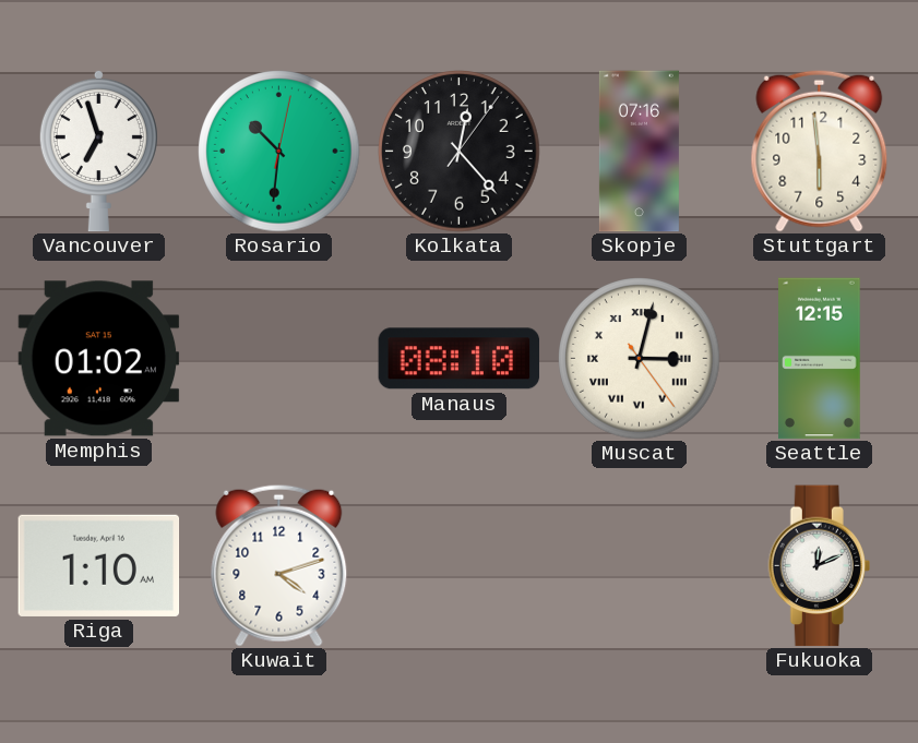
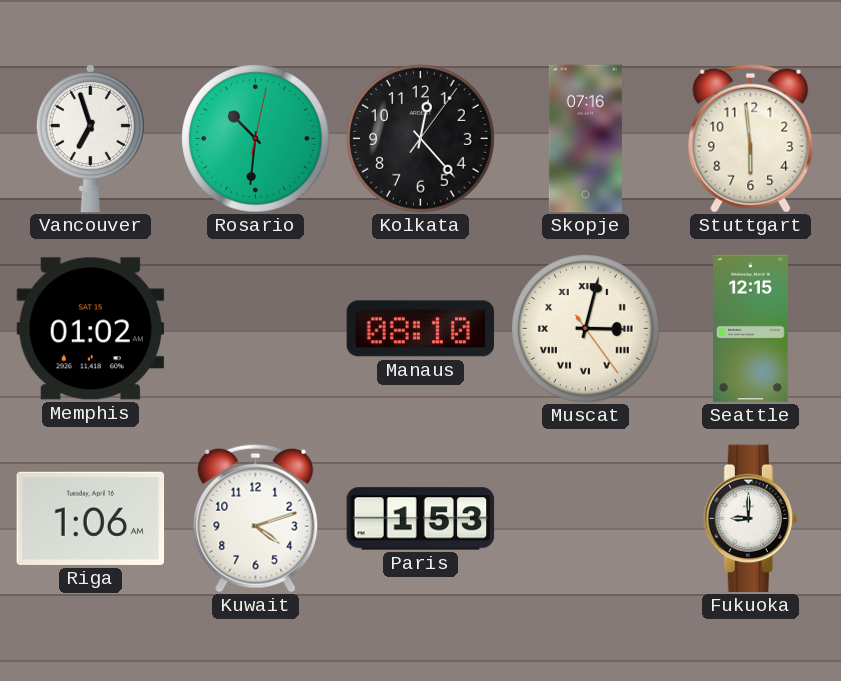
Riga: 1:10 -> 1:06
Paris: none -> 1:53
Fukuoka: 12:11 -> 9:00
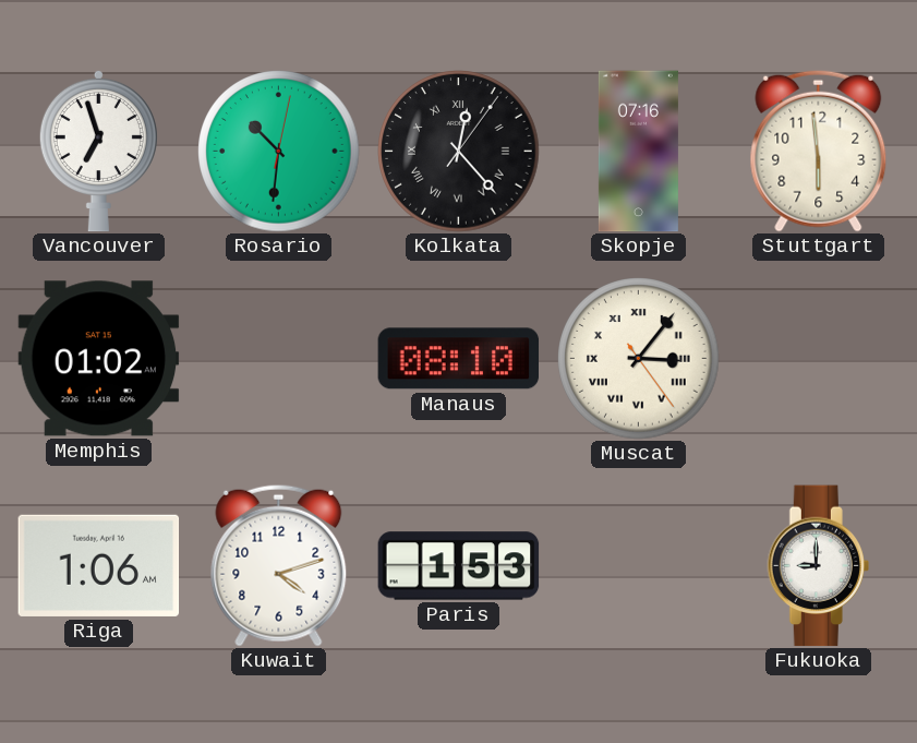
Kolkata numerals: Arabic -> Roman
Muscat: 3:02 -> 3:06
Seattle: 12:15 -> none
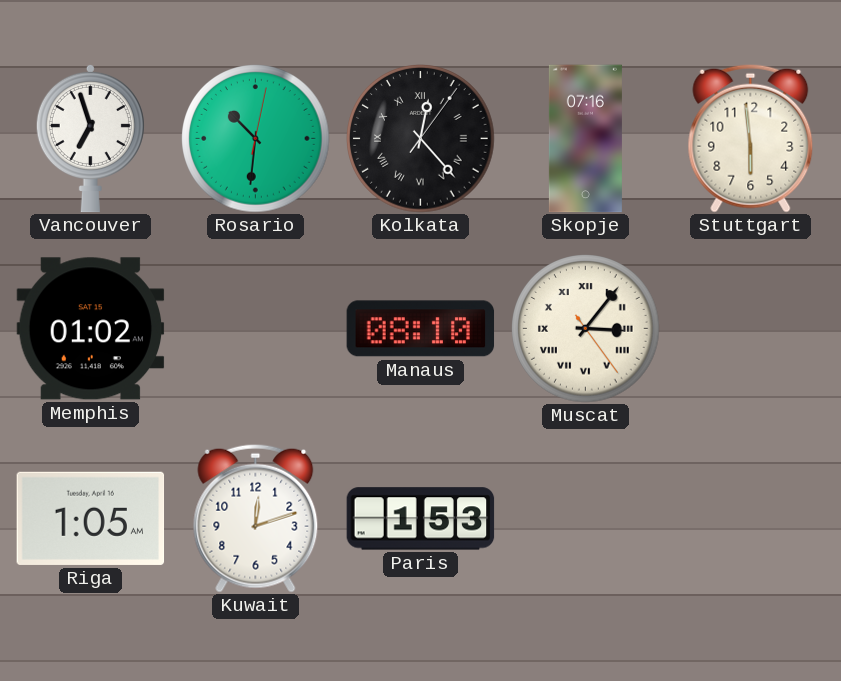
Riga: 1:06 -> 1:05
Kuwait: 4:12 -> 12:12
Fukuoka: 9:00 -> none
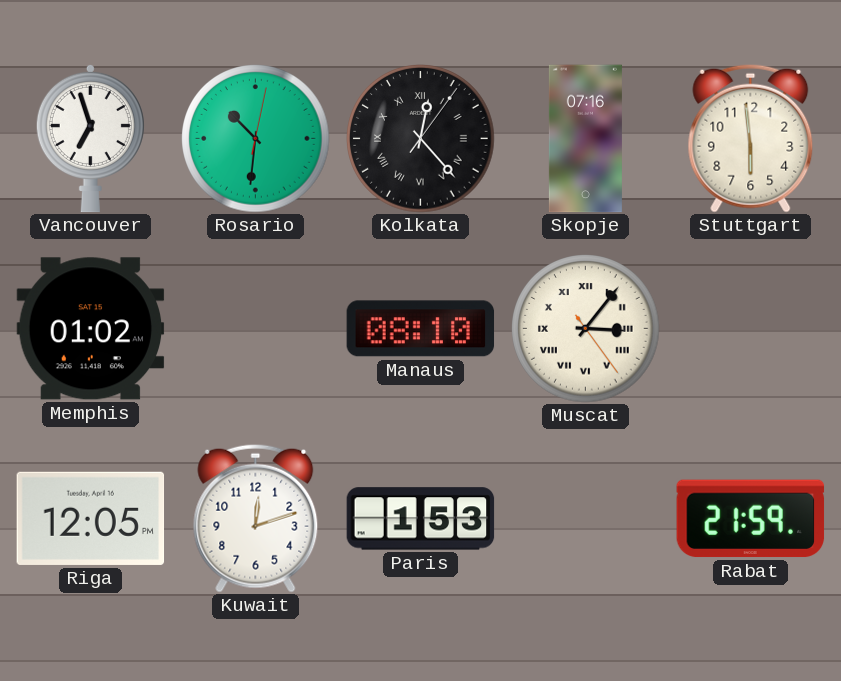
Riga: 1:05 -> 12:05
Rabat: none -> 21:59
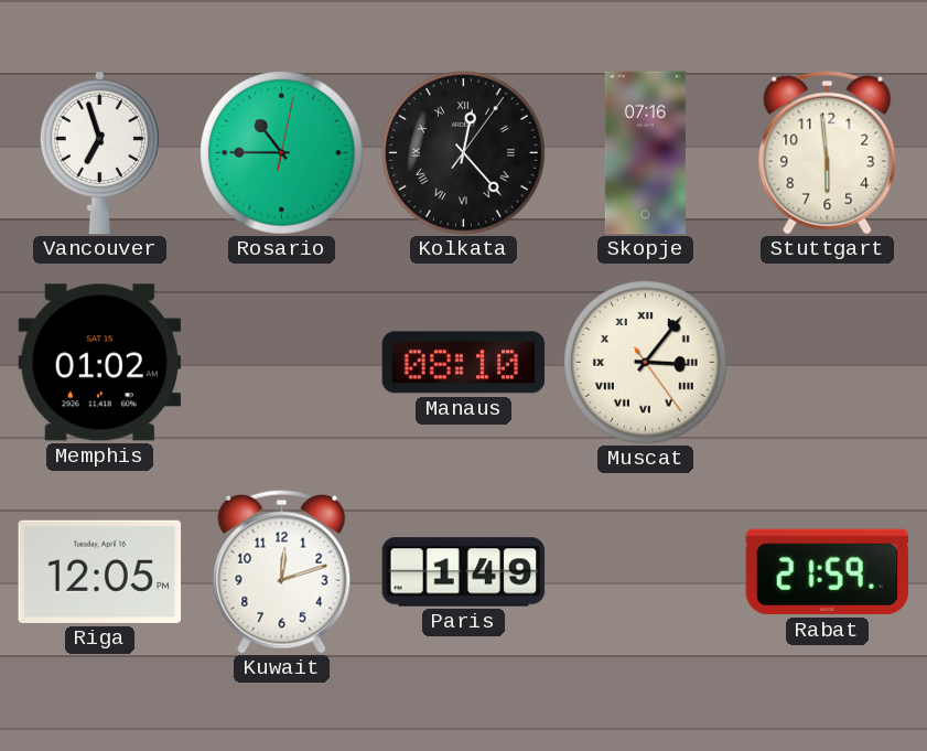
Rosario: 10:31 -> 10:45
Paris: 1:53 -> 1:49
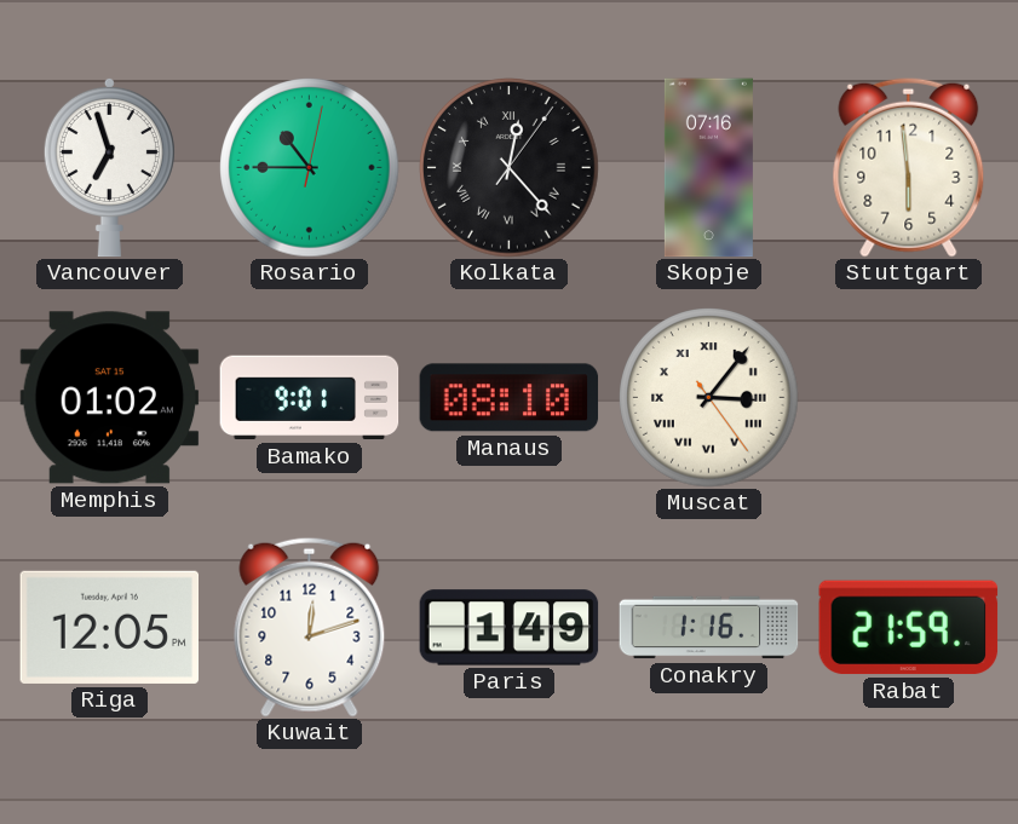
Bamako: none -> 9:01
Conakry: none -> 1:16
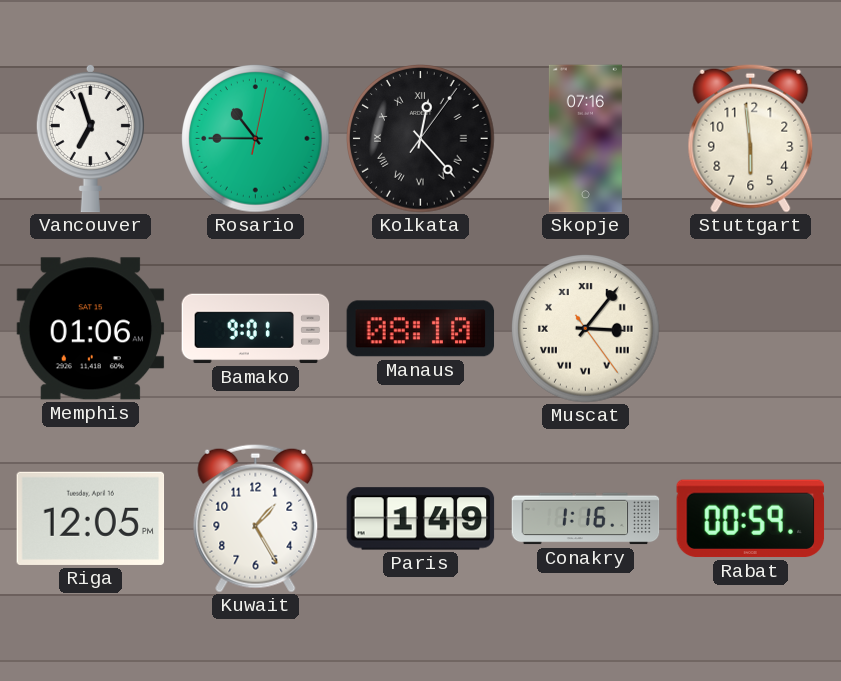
Memphis: 01:02 -> 01:06
Kuwait: 12:12 -> 1:25
Rabat: 21:59 -> 00:59
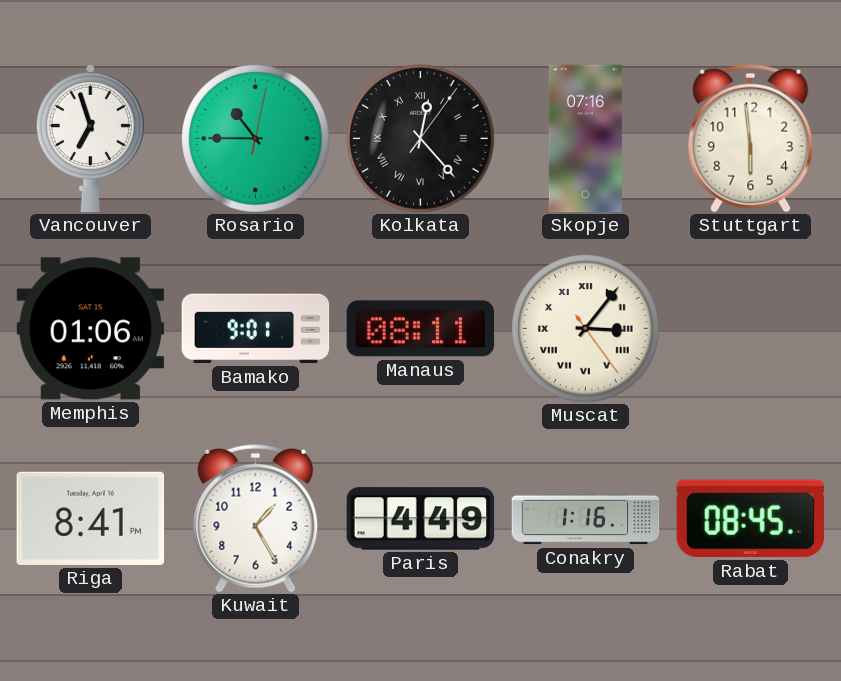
Manaus: 08:10 -> 08:11
Riga: 12:05 -> 8:41
Paris: 1:49 -> 4:49
Rabat: 00:59 -> 08:45
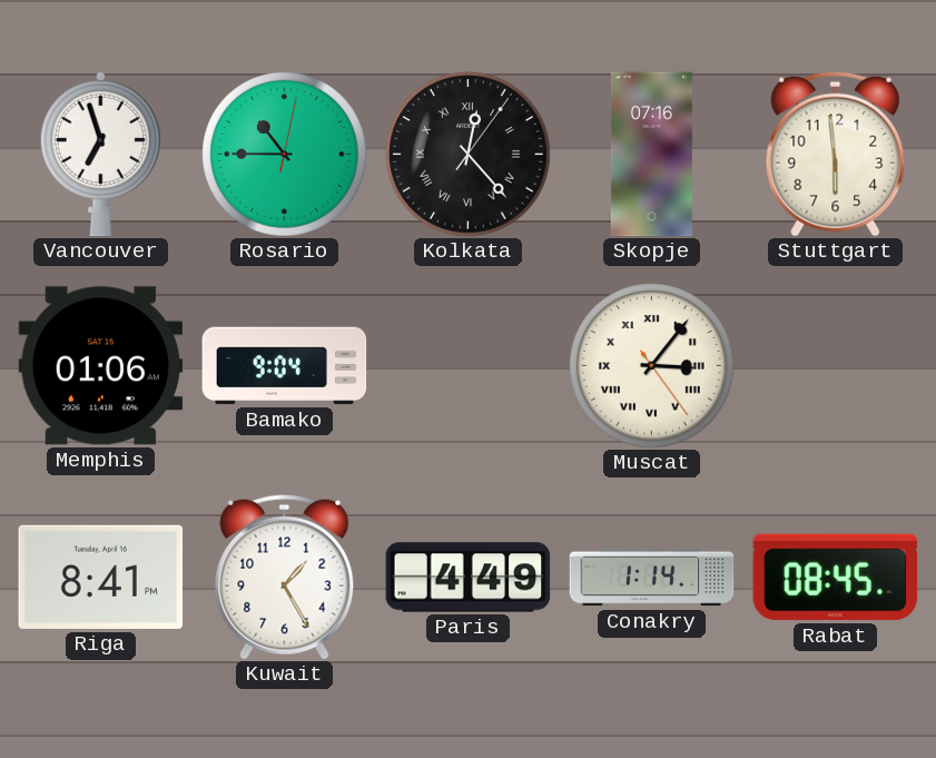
Bamako: 9:01 -> 9:04
Manaus: 08:11 -> none
Conakry: 1:16 -> 1:14
